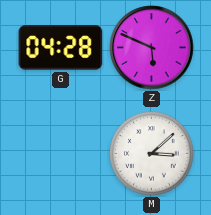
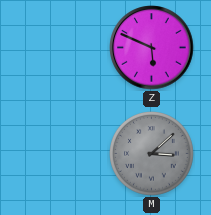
G: 04:28 -> none
M dial: white -> grey
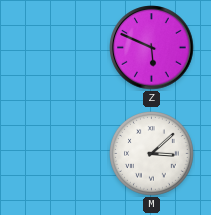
M dial: grey -> white
